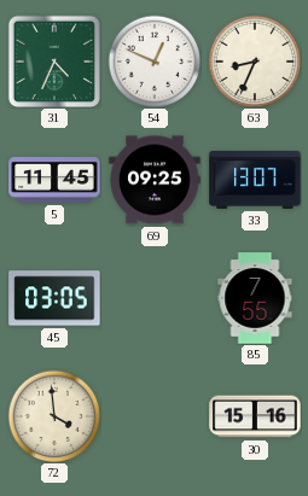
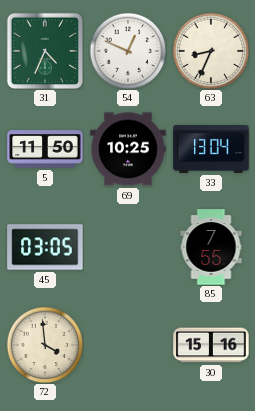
5: 11:45 -> 11:50
69: 09:25 -> 10:25
33: 13:07 -> 13:04
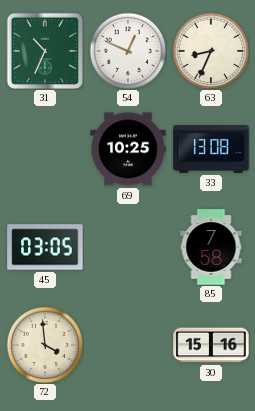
31: 4:34 -> 10:34
5: 11:50 -> none
33: 13:04 -> 13:08
85: 7:55 -> 7:58
